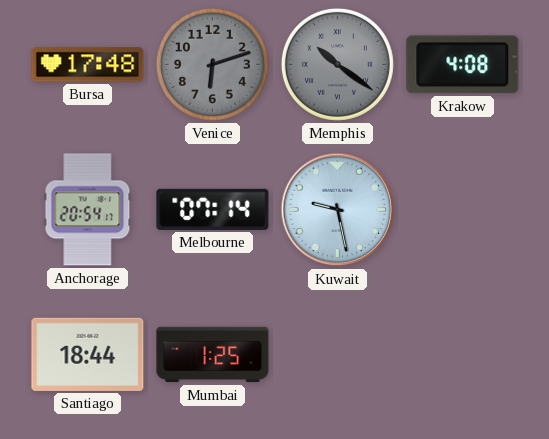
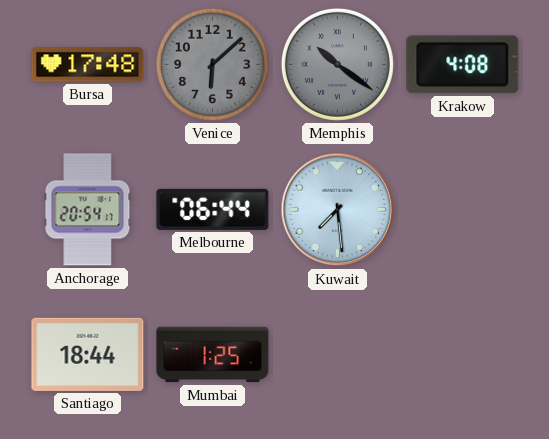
Venice: 6:12 -> 6:08
Melbourne: 07:14 -> 06:44
Kuwait: 9:28 -> 7:29
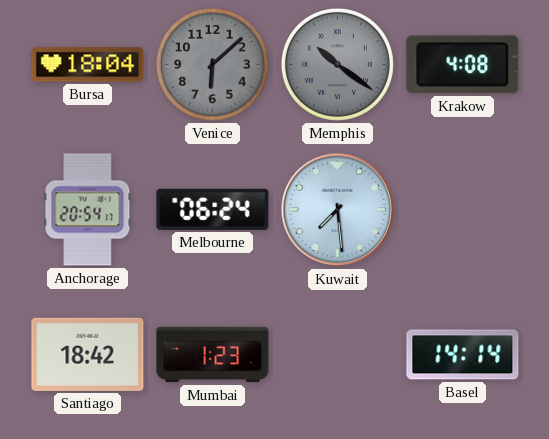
Bursa: 17:48 -> 18:04
Melbourne: 06:44 -> 06:24
Santiago: 18:44 -> 18:42
Mumbai: 1:25 -> 1:23
Basel: none -> 14:14
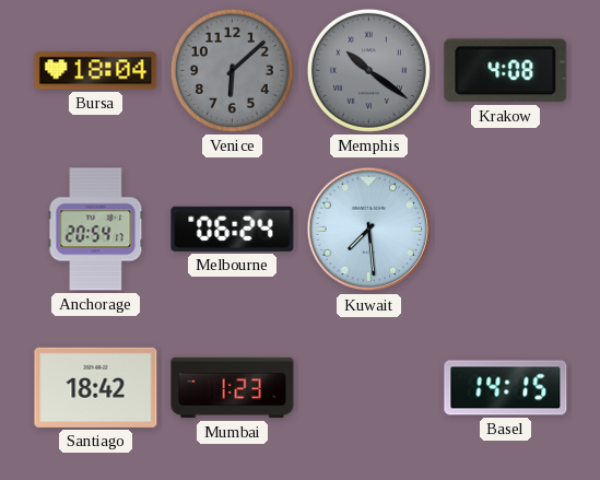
Basel: 14:14 -> 14:15
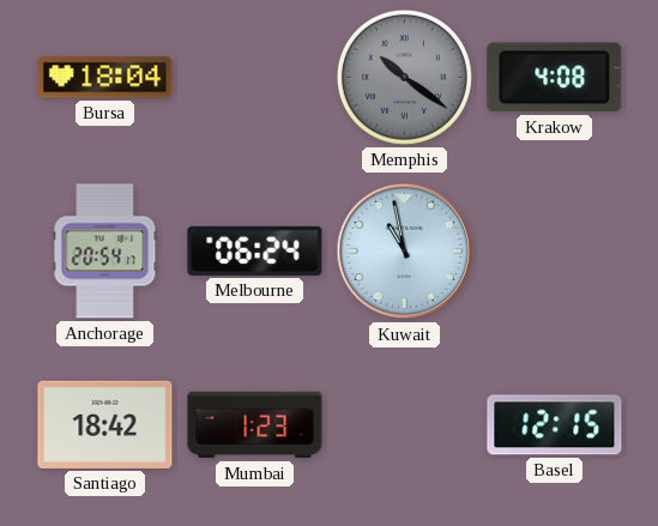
Venice: 6:08 -> none
Kuwait: 7:29 -> 10:58
Basel: 14:15 -> 12:15
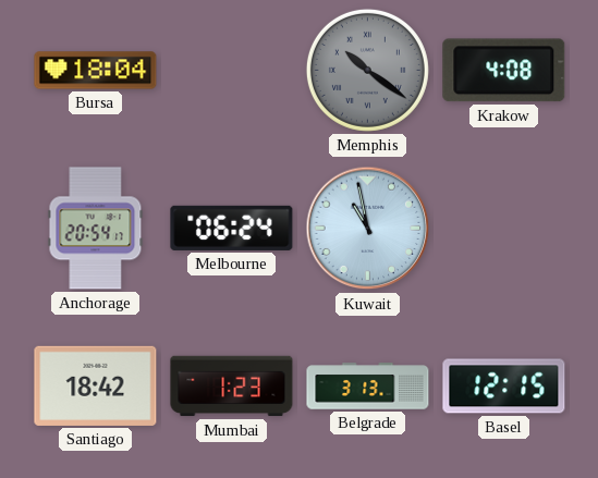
Belgrade: none -> 3:13
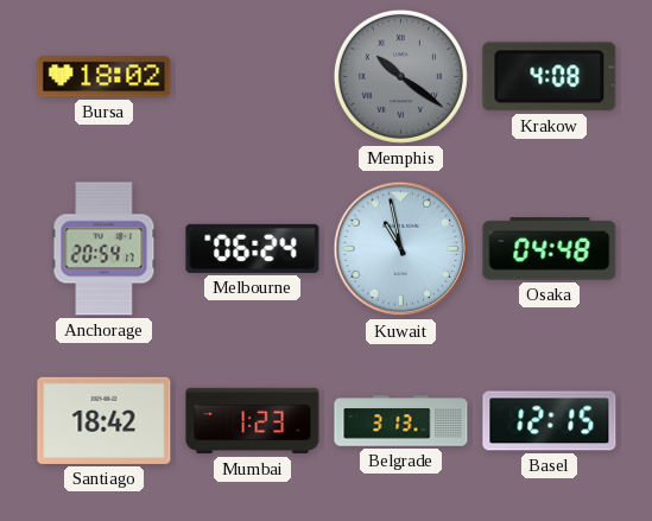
Bursa: 18:04 -> 18:02
Osaka: none -> 04:48
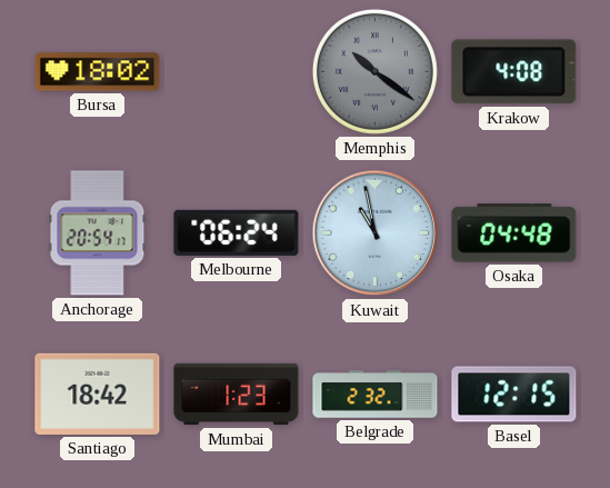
Belgrade: 3:13 -> 2:32
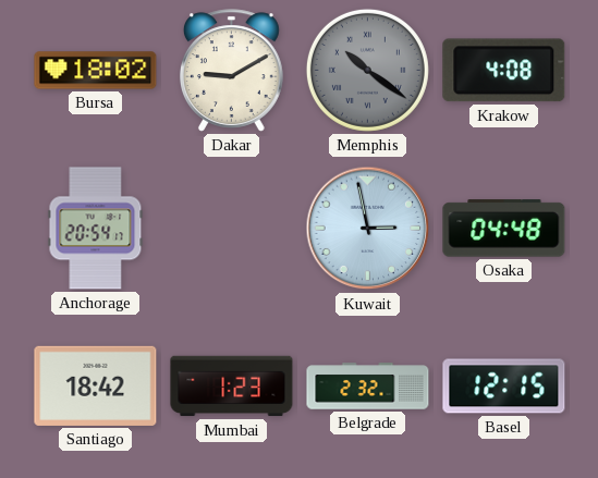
Dakar: none -> 9:10
Melbourne: 06:24 -> none
Kuwait: 10:58 -> 2:58
